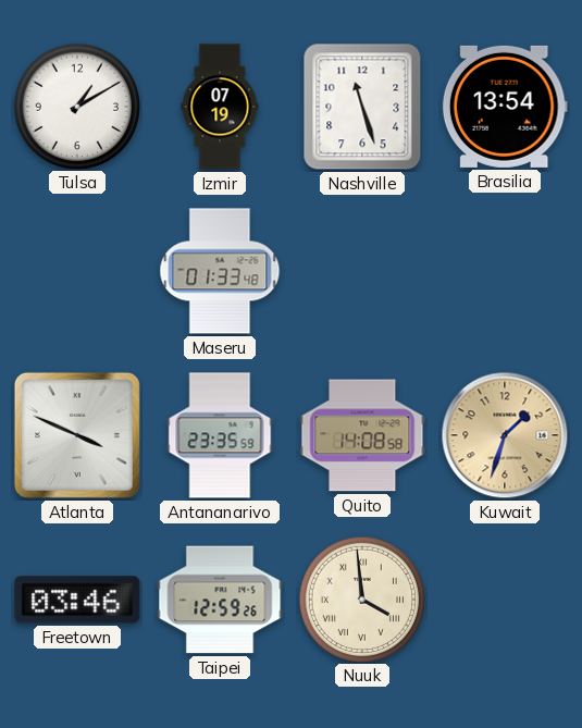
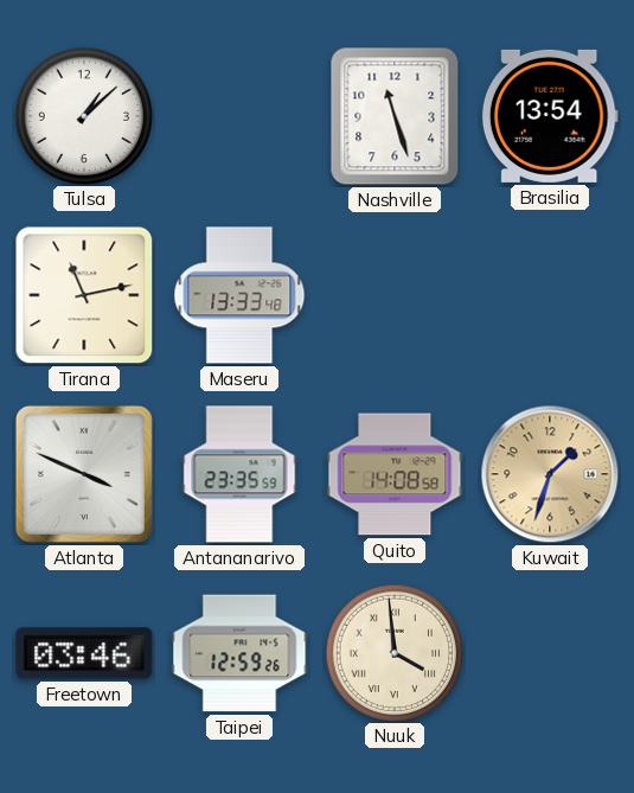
Tulsa: 1:10 -> 1:08
Izmir: 07:19 -> none
Tirana: none -> 11:13
Maseru: 01:33 -> 13:33
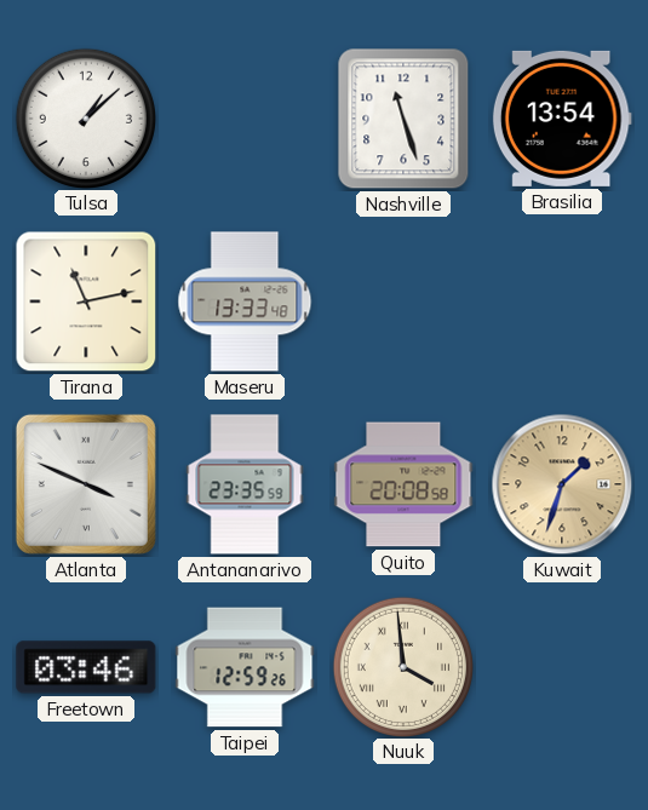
Quito: 14:08 -> 20:08
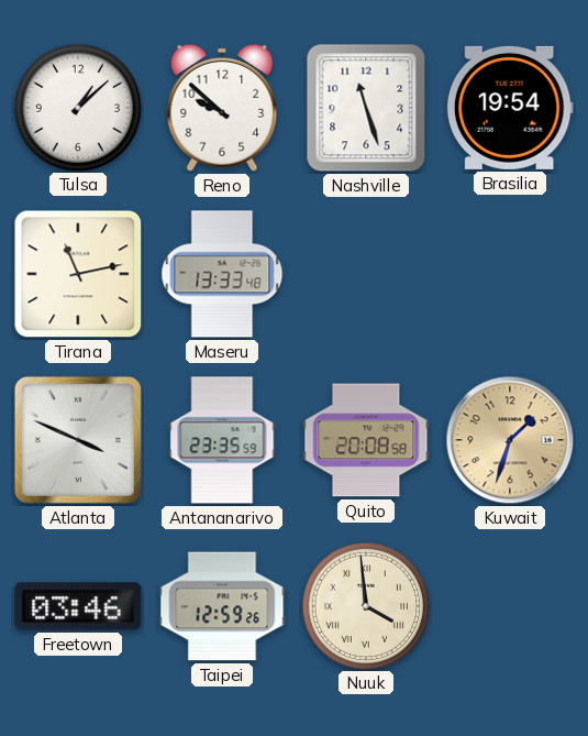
Reno: none -> 9:52
Brasilia: 13:54 -> 19:54
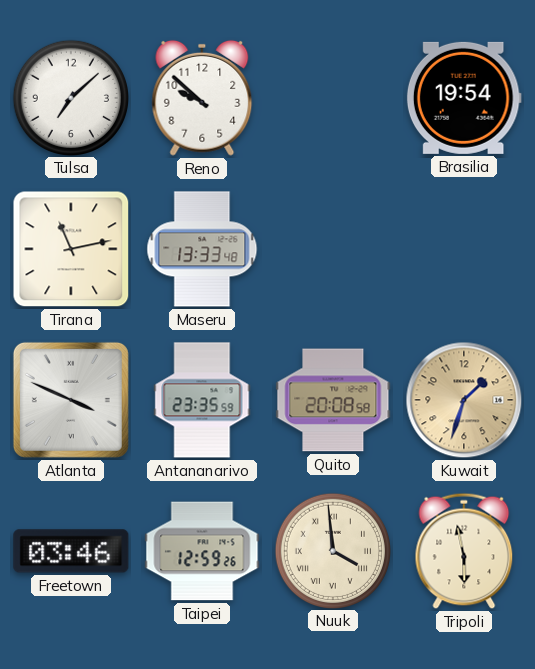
Tulsa: 1:08 -> 7:08
Nashville: 11:27 -> none
Tripoli: none -> 5:58
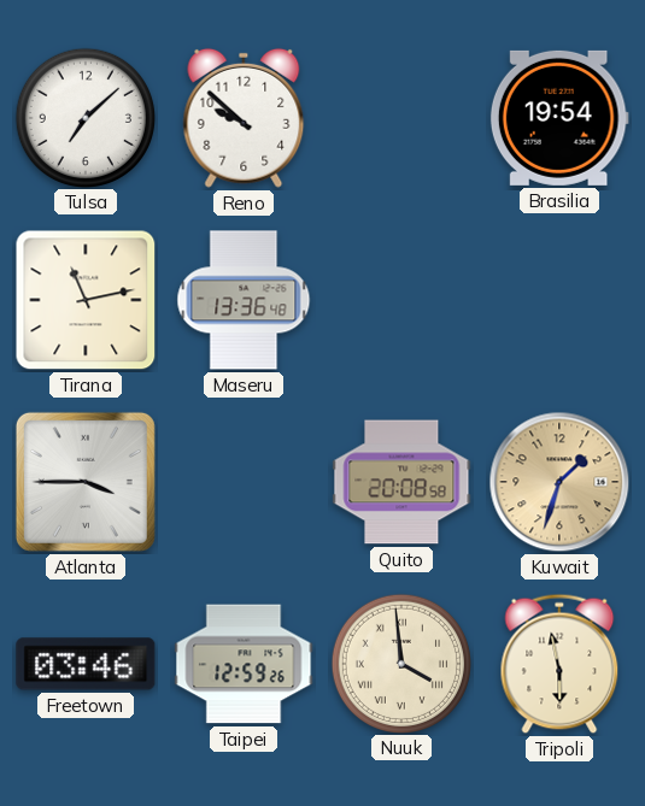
Maseru: 13:33 -> 13:36
Atlanta: 3:49 -> 3:45
Antananarivo: 23:35 -> none
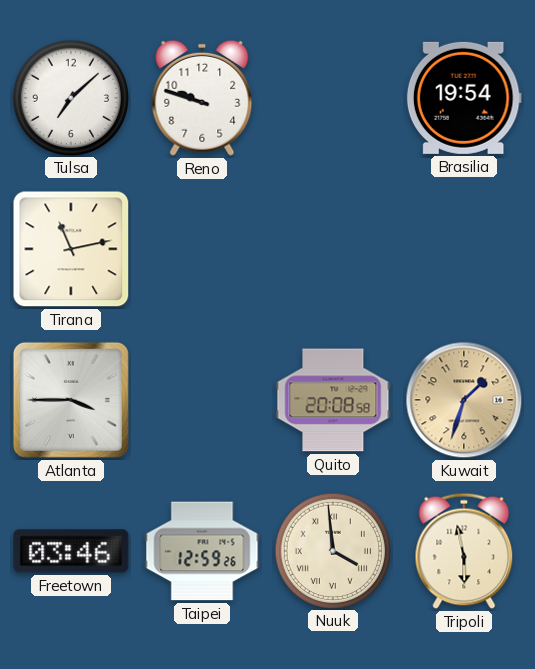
Reno: 9:52 -> 9:48
Maseru: 13:36 -> none
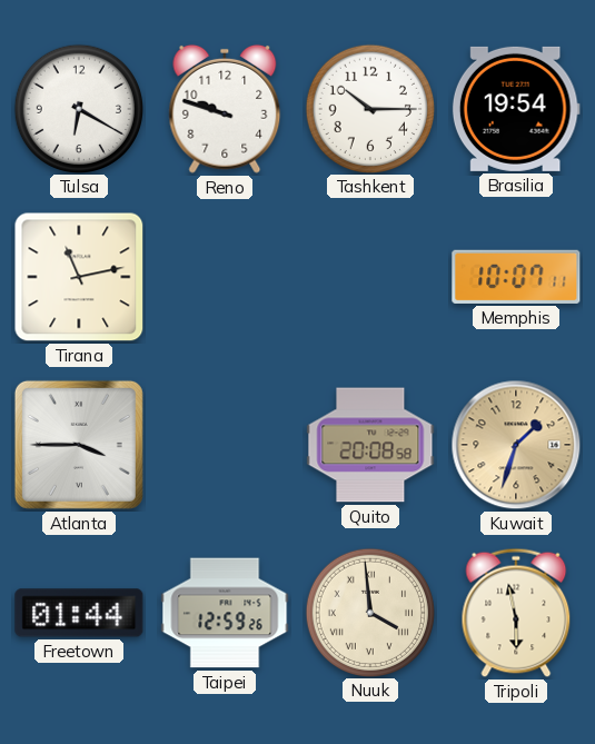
Tulsa: 7:08 -> 6:20
Tashkent: none -> 10:15
Memphis: none -> 10:07
Freetown: 03:46 -> 01:44
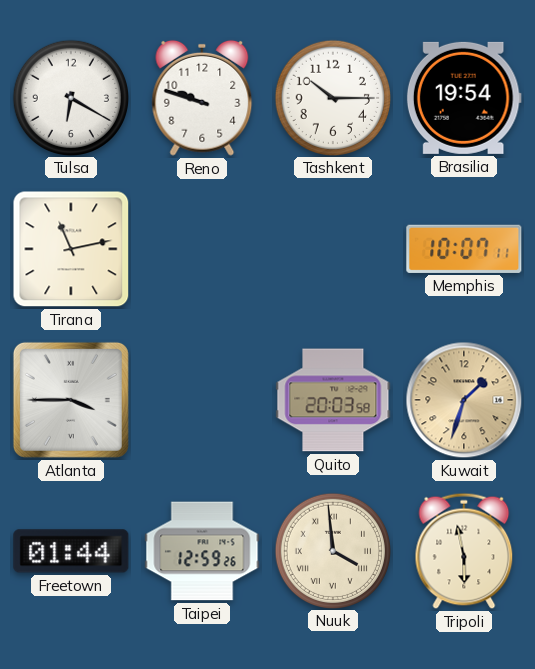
Quito: 20:08 -> 20:03
